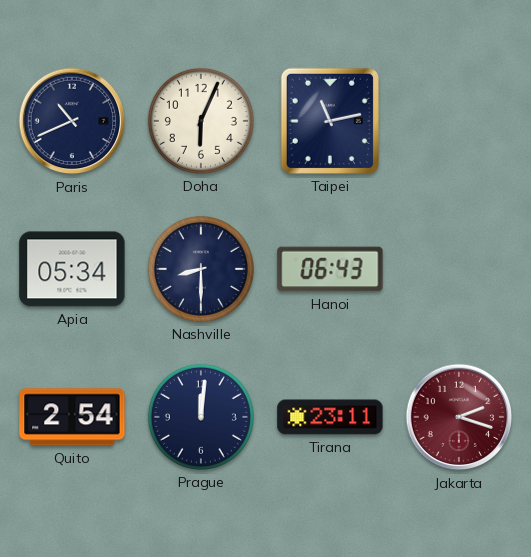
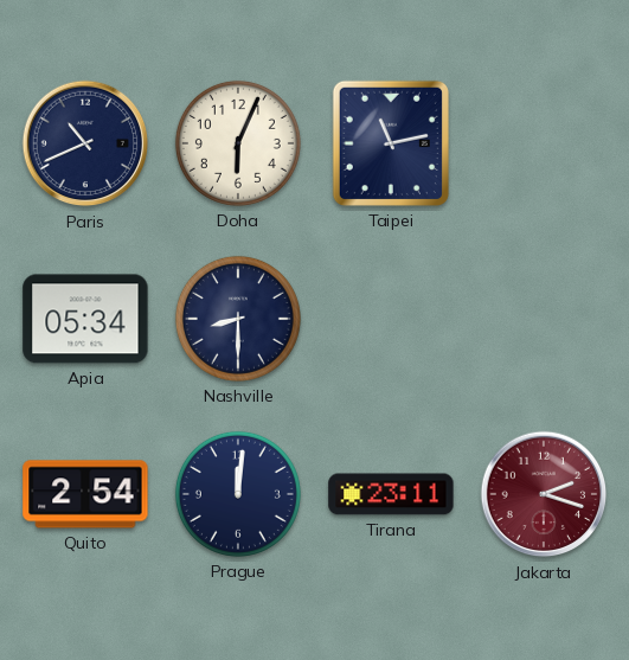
Hanoi: 06:43 -> none
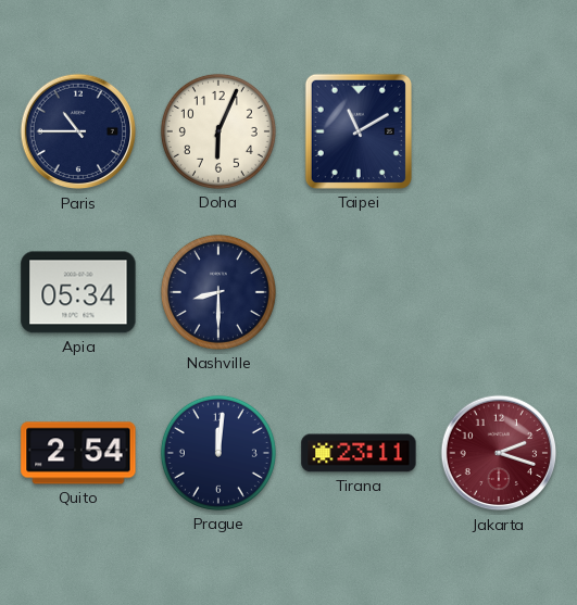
Paris: 10:41 -> 10:45
Taipei: 11:13 -> 11:10
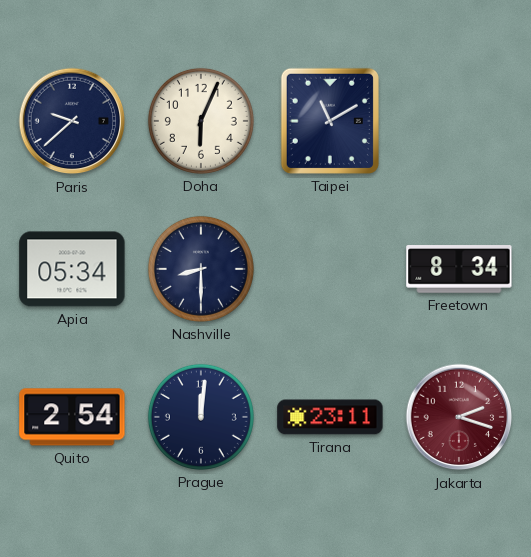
Paris: 10:45 -> 9:38
Freetown: none -> 8:34
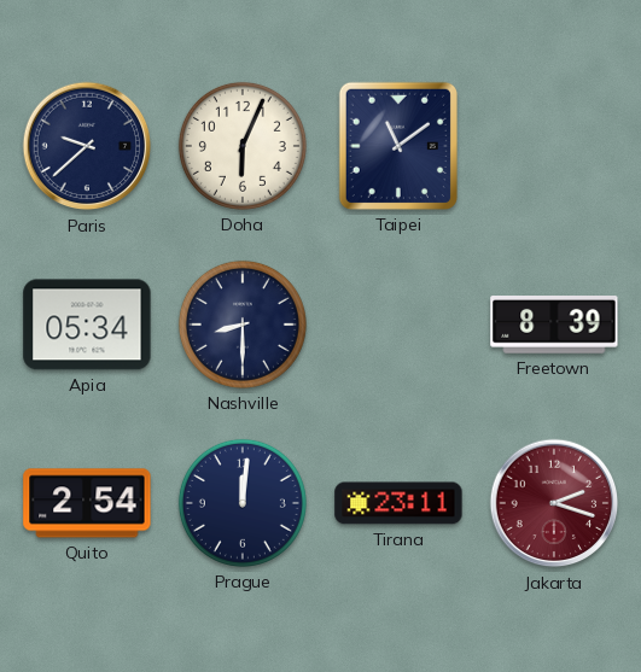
Taipei: 11:10 -> 11:09
Freetown: 8:34 -> 8:39
